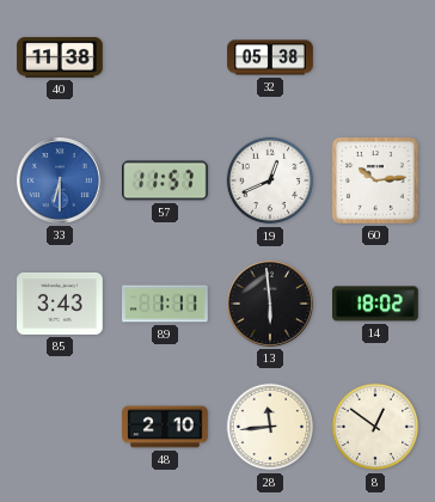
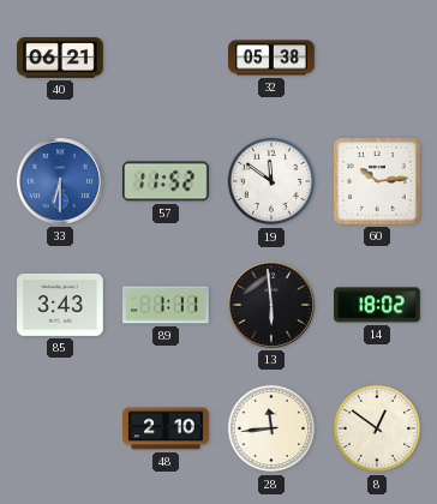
40: 11:38 -> 06:21
57: 11:57 -> 11:52
19: 12:41 -> 11:51
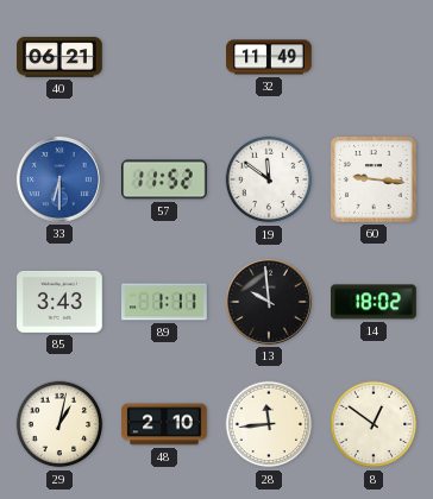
32: 05:38 -> 11:49
60: 10:14 -> 9:16
13: 5:59 -> 9:59
29: none -> 1:02
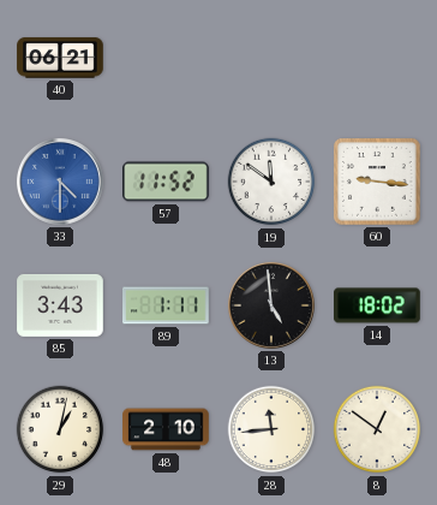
32: 11:49 -> none
33: 6:30 -> 4:30
13: 9:59 -> 4:59
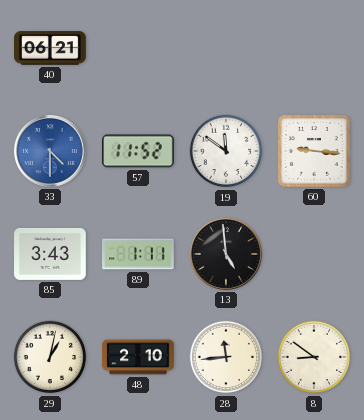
14: 18:02 -> none
8: 12:51 -> 8:51
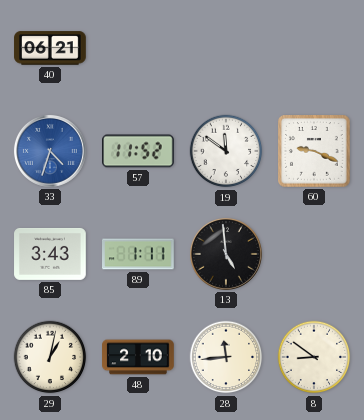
33: 4:30 -> 4:33
60: 9:16 -> 9:19
